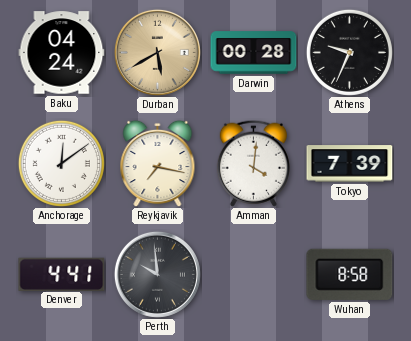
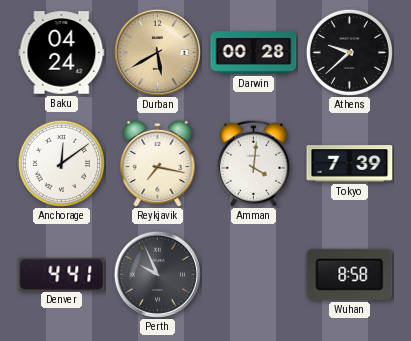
Athens: 9:34 -> 9:38
Perth: 9:59 -> 9:56
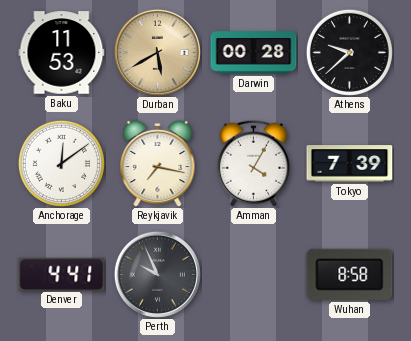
Baku: 04:24 -> 11:53
Amman: 4:01 -> 4:05
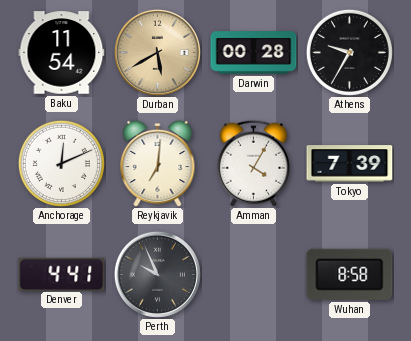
Baku: 11:53 -> 11:54
Athens: 9:38 -> 9:35
Anchorage: 12:09 -> 12:11
Reykjavik: 7:17 -> 7:01
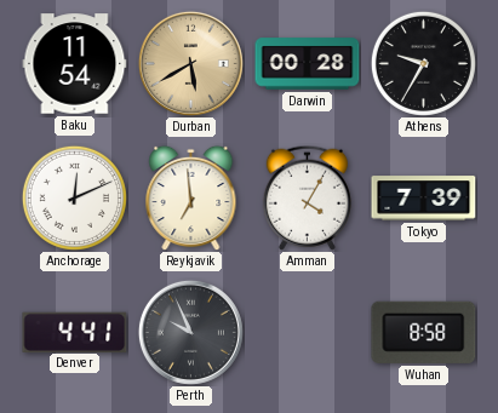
Reykjavik: 7:01 -> 6:59
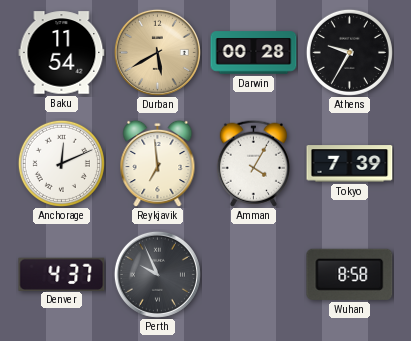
Denver: 4:41 -> 4:37
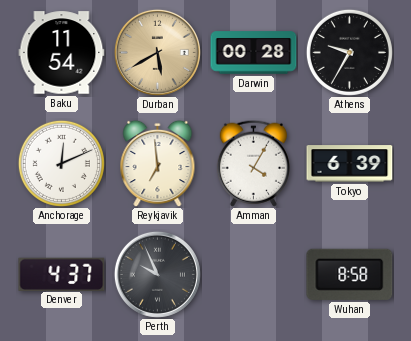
Tokyo: 7:39 -> 6:39
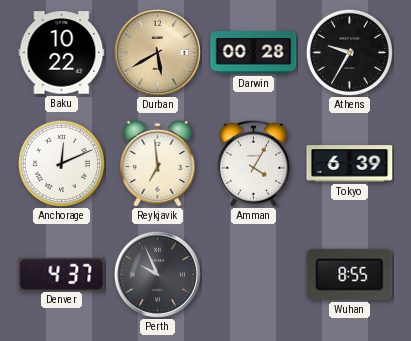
Baku: 11:54 -> 10:22
Wuhan: 8:58 -> 8:55
